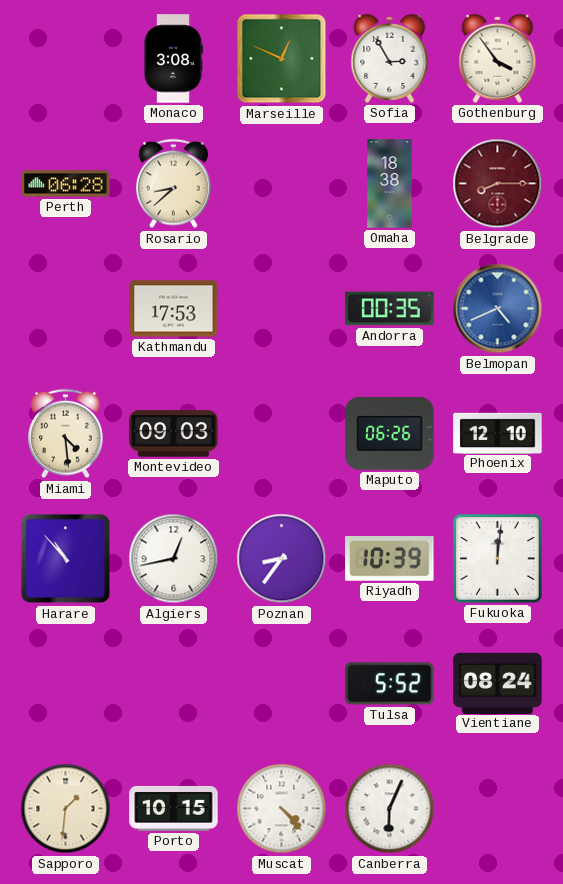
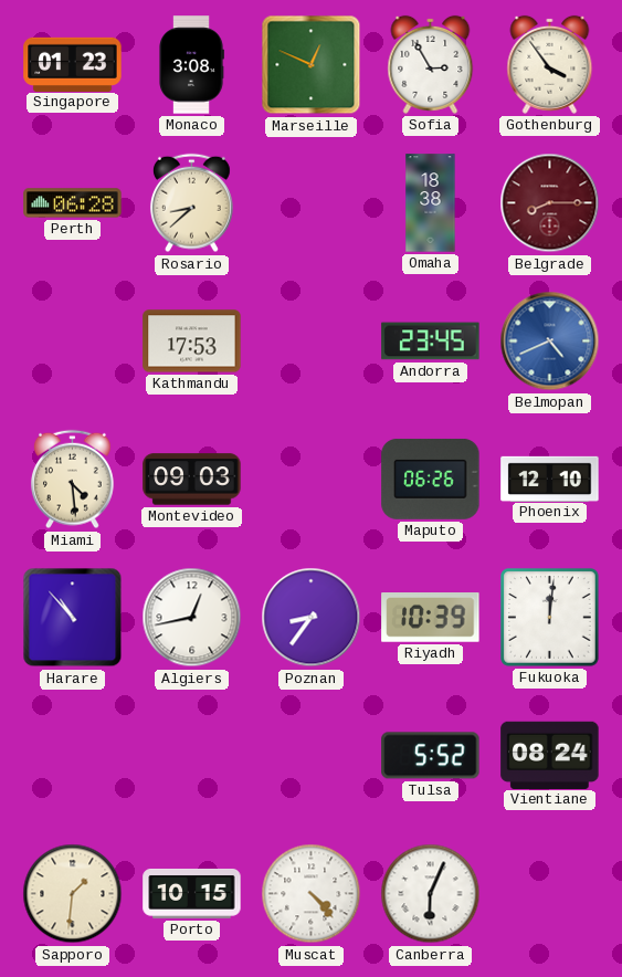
Singapore: none -> 01:23
Andorra: 00:35 -> 23:45
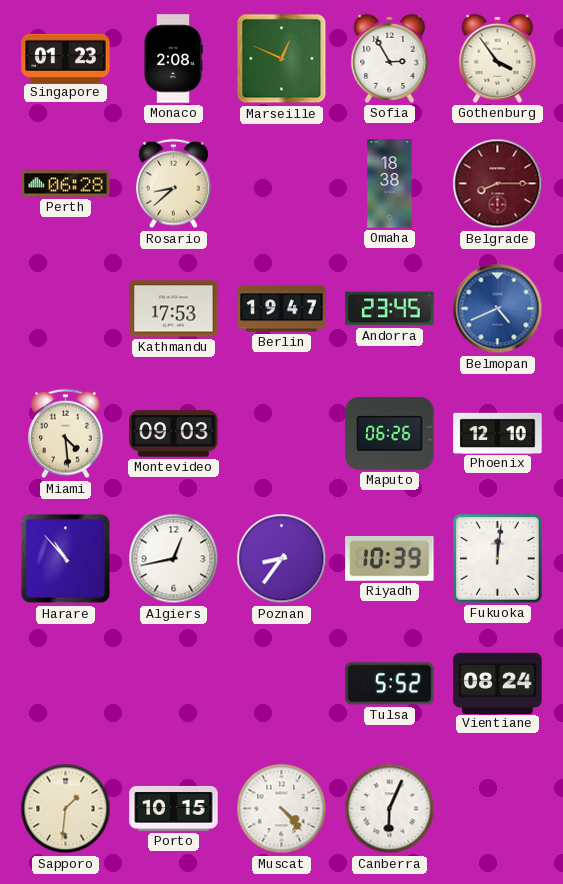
Monaco: 3:08 -> 2:08
Berlin: none -> 19:47
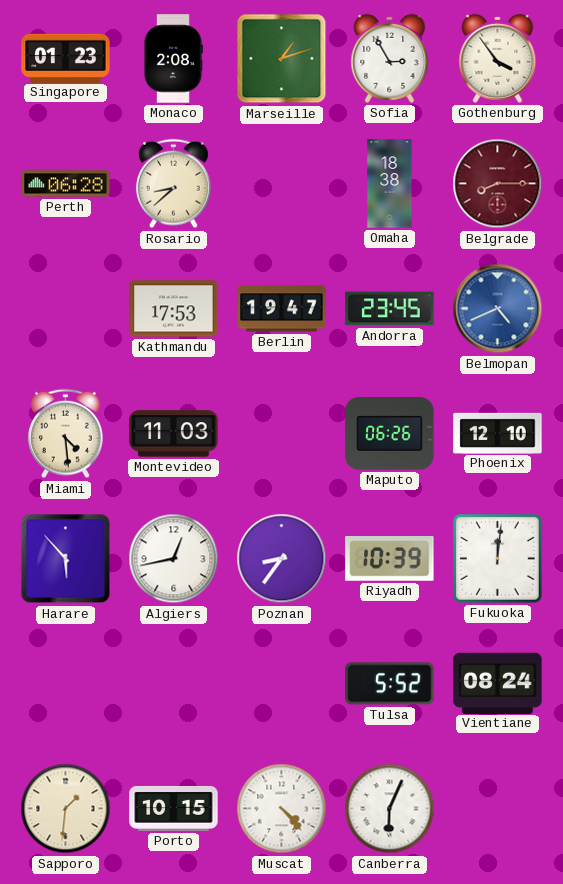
Marseille: 12:49 -> 1:12
Montevideo: 09:03 -> 11:03
Harare: 10:53 -> 5:53
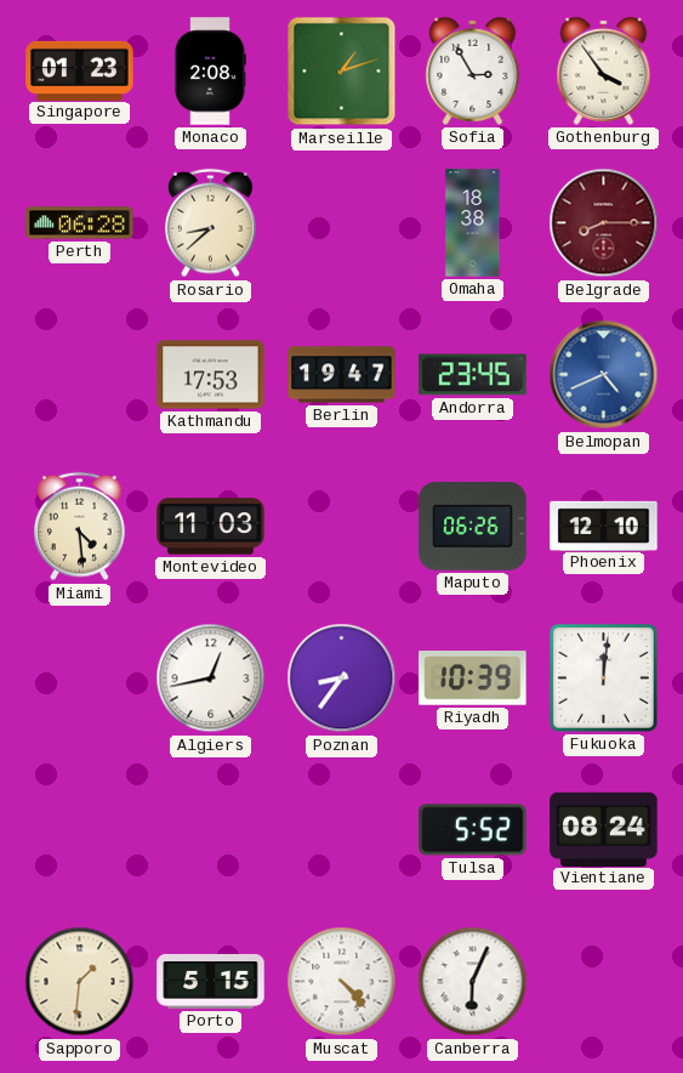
Harare: 5:53 -> none
Porto: 10:15 -> 5:15
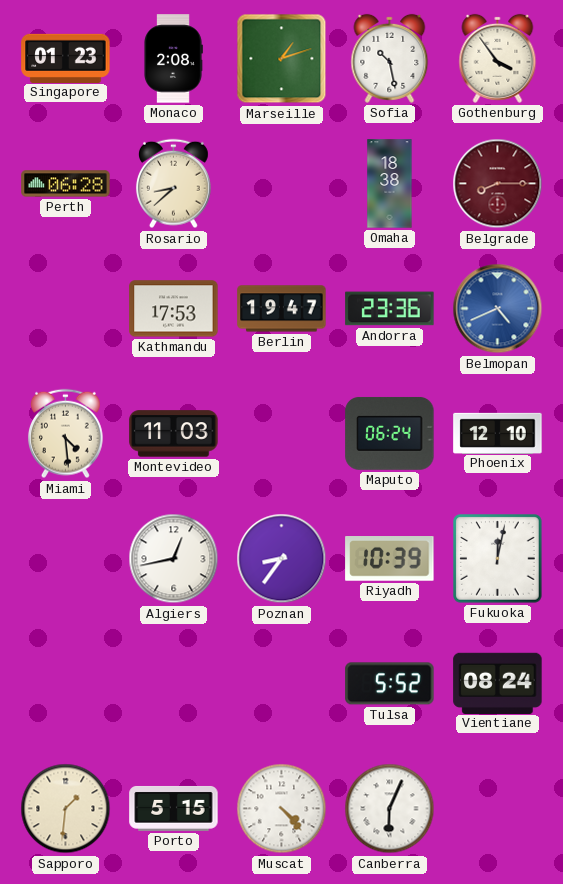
Sofia: 2:55 -> 10:28
Andorra: 23:45 -> 23:36
Maputo: 06:26 -> 06:24
Fukuoka: 12:01 -> 12:02
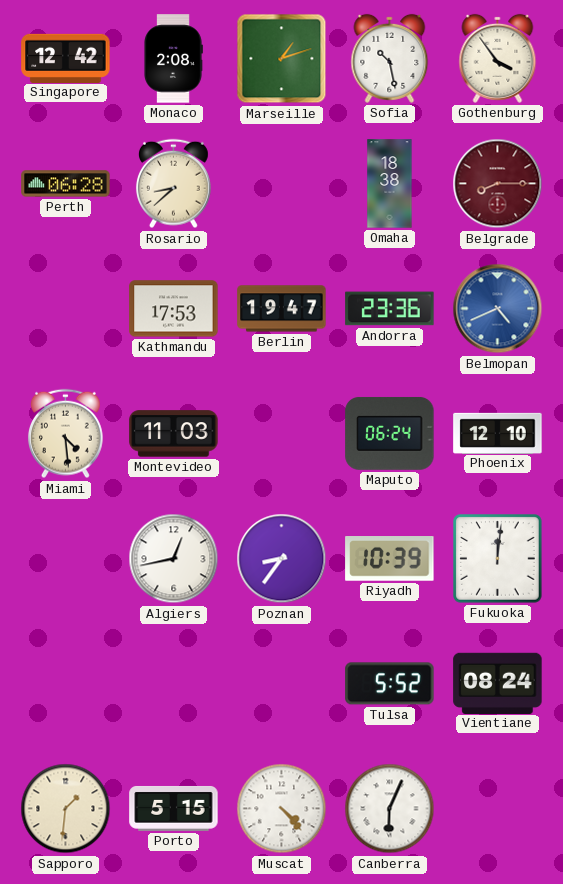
Singapore: 01:23 -> 12:42
Fukuoka: 12:02 -> 12:01
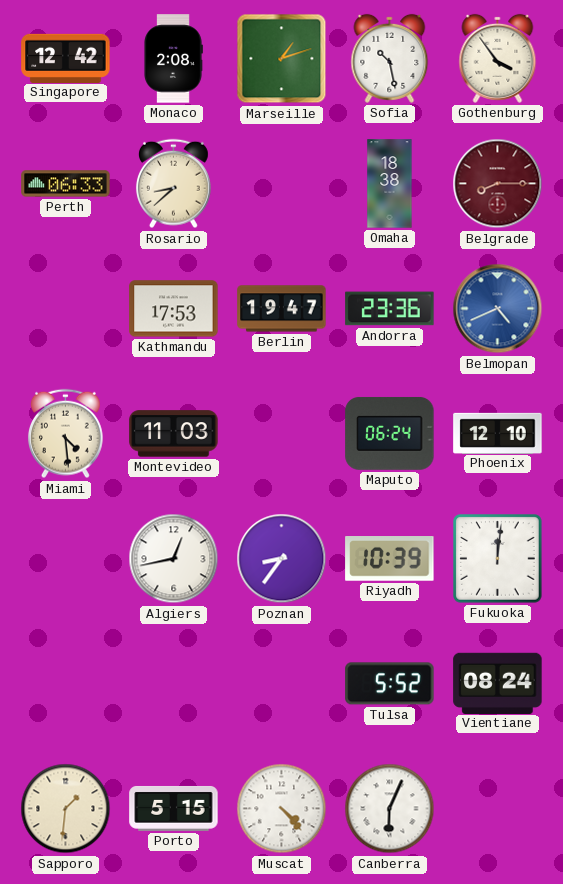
Perth: 06:28 -> 06:33
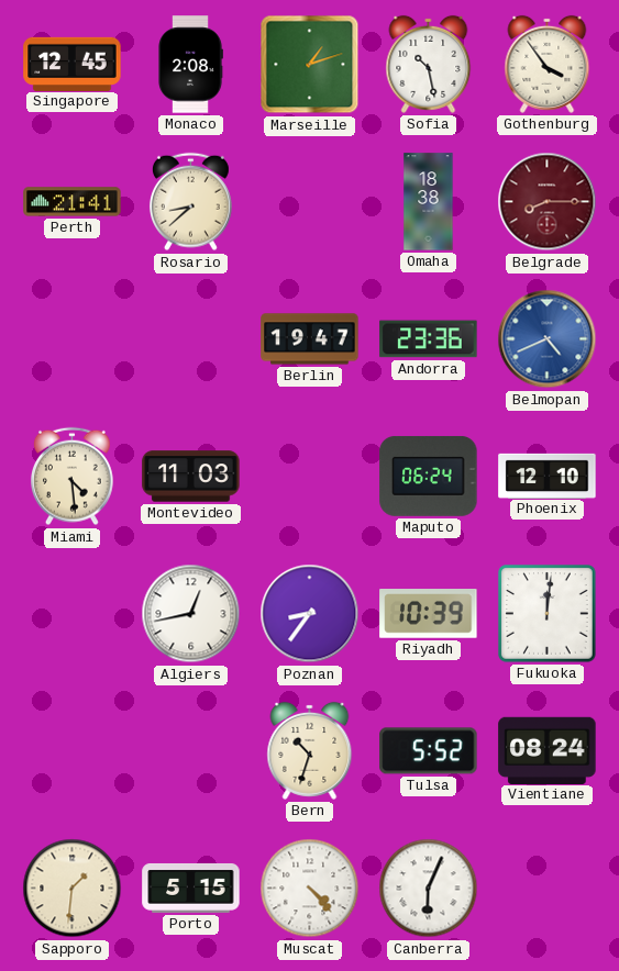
Singapore: 12:42 -> 12:45
Perth: 06:33 -> 21:41
Kathmandu: 17:53 -> none
Bern: none -> 10:33
